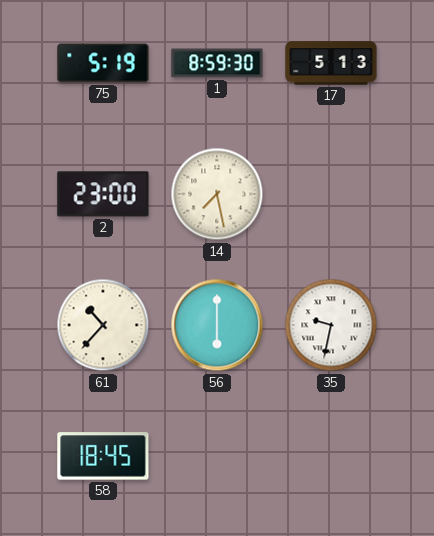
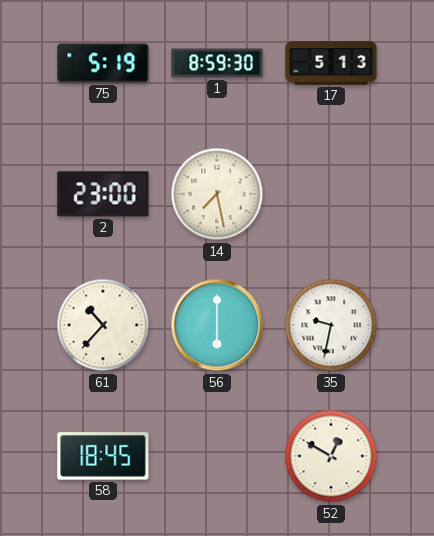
52: none -> 12:50
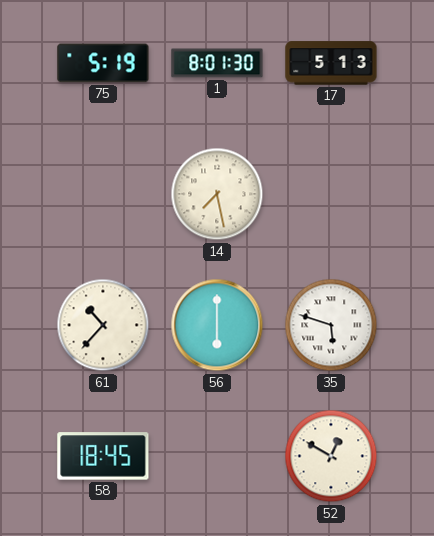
1: 8:59 -> 8:01
2: 23:00 -> none
35: 9:32 -> 5:48
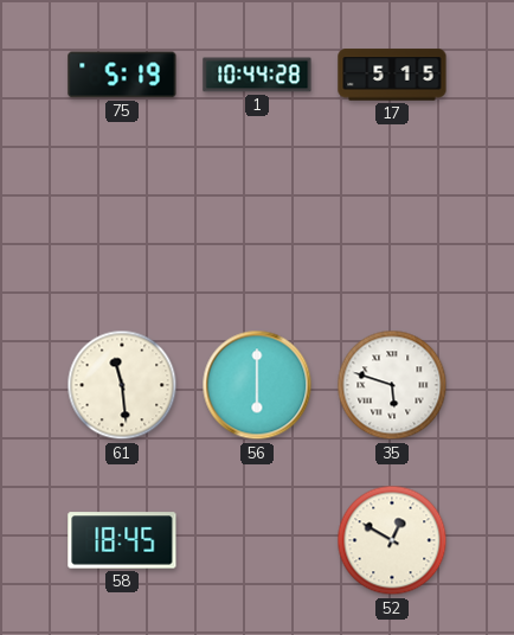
1: 8:01 -> 10:44
17: 5:13 -> 5:15
14: 7:28 -> none
61: 10:37 -> 11:29
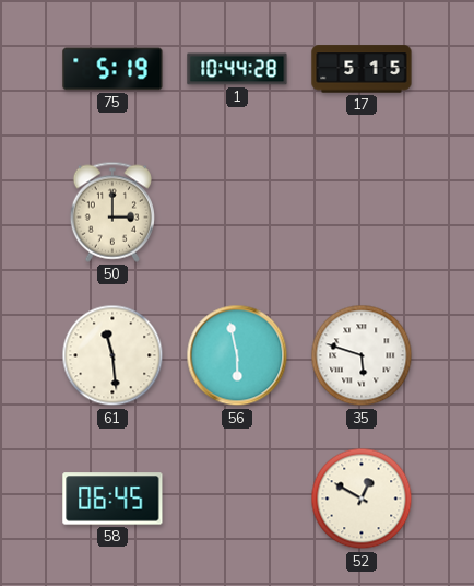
50: none -> 3:00
56: 6:00 -> 5:58
58: 18:45 -> 06:45
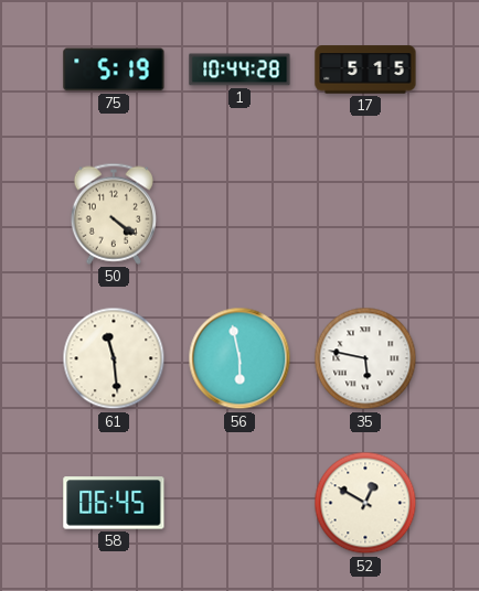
50: 3:00 -> 4:21
35: 5:48 -> 5:47
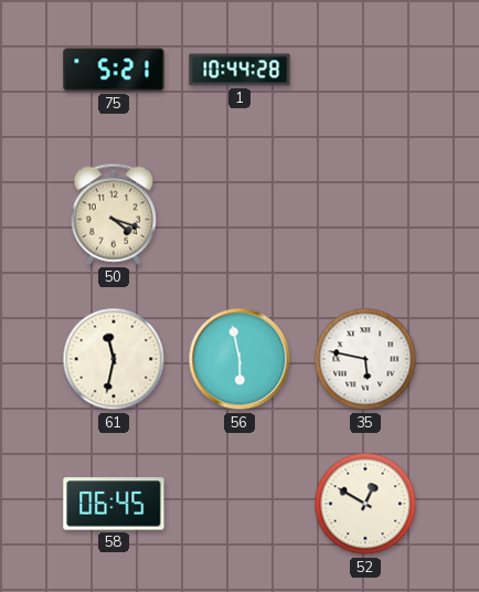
75: 5:19 -> 5:21
17: 5:15 -> none
50: 4:21 -> 4:18
61: 11:29 -> 11:32
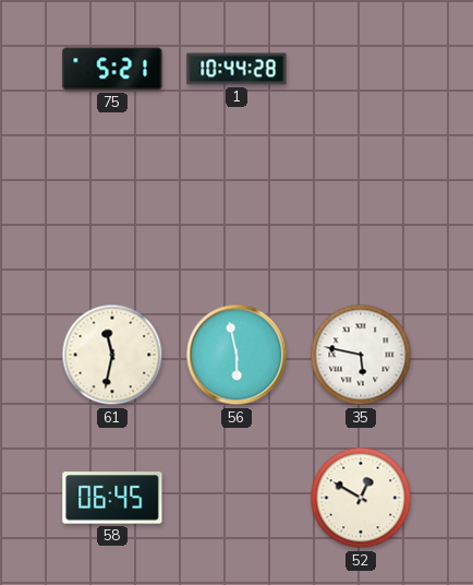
50: 4:18 -> none
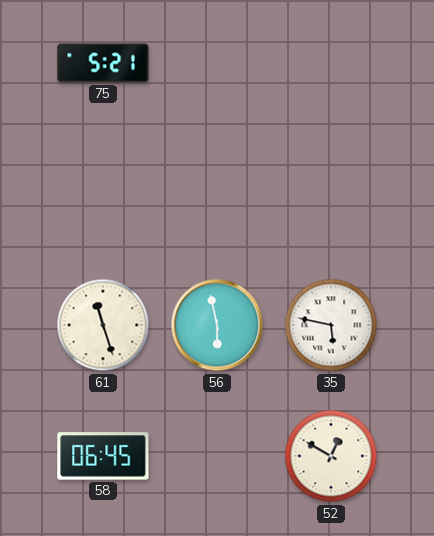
1: 10:44 -> none
61: 11:32 -> 11:27
